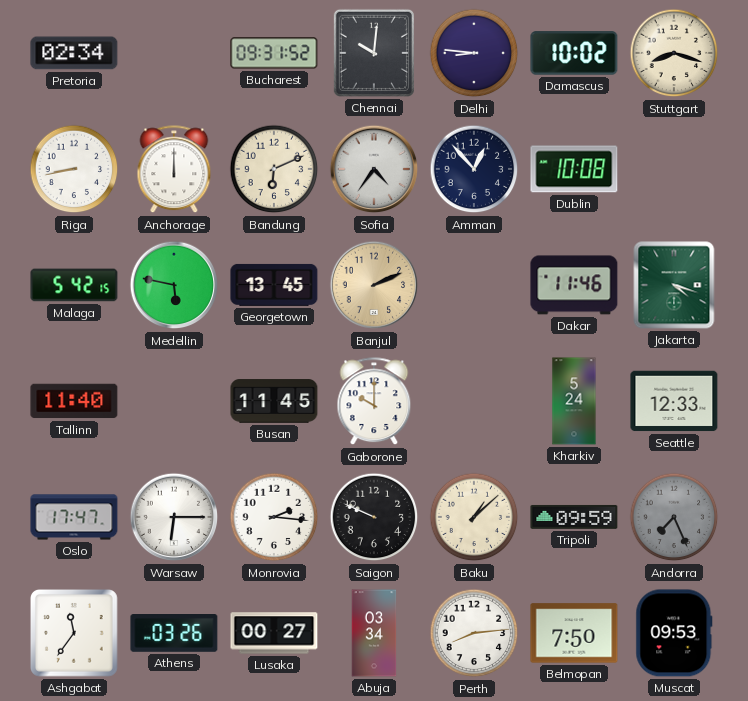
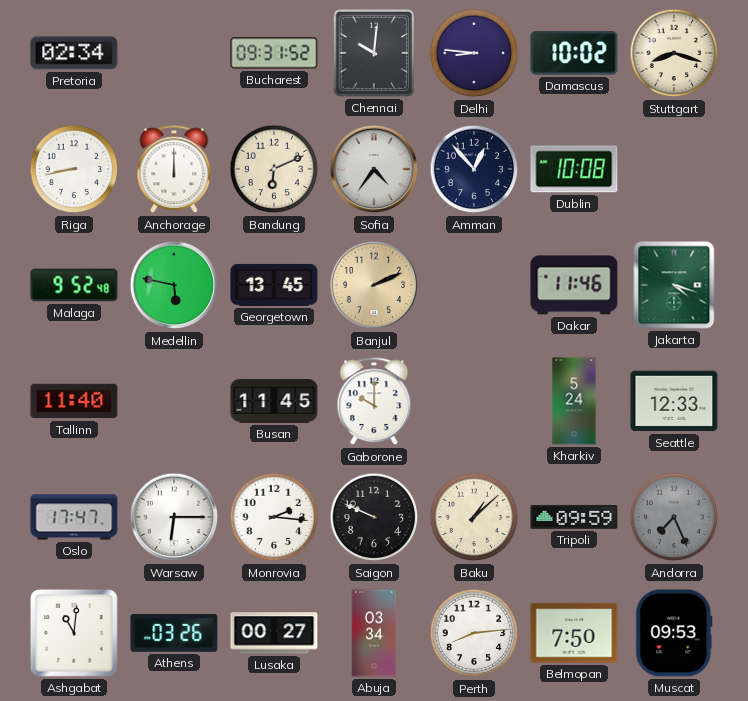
Malaga: 5:42 -> 9:52
Ashgabat: 11:36 -> 11:01
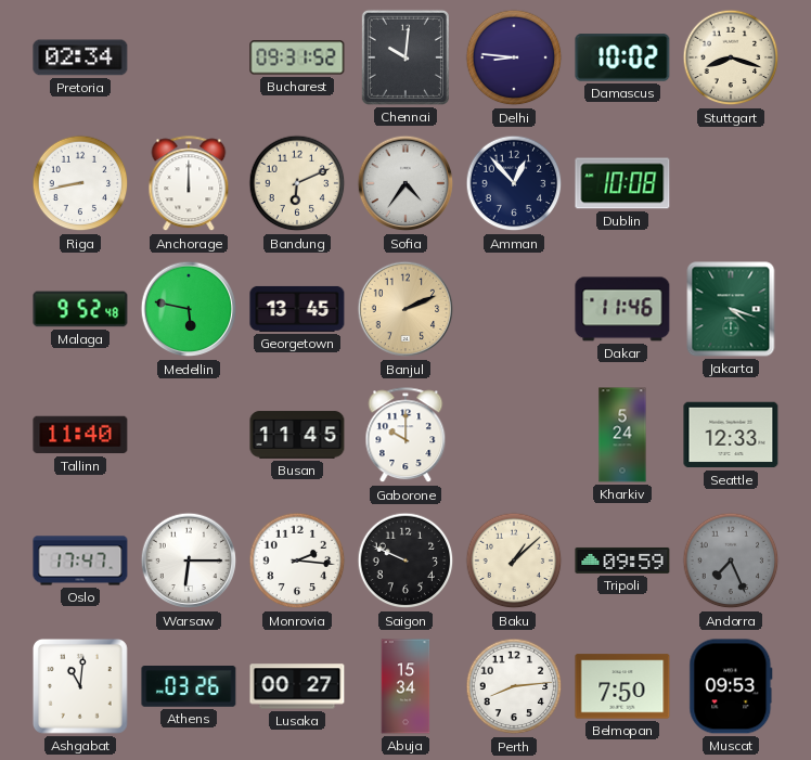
Abuja: 03:34 -> 15:34
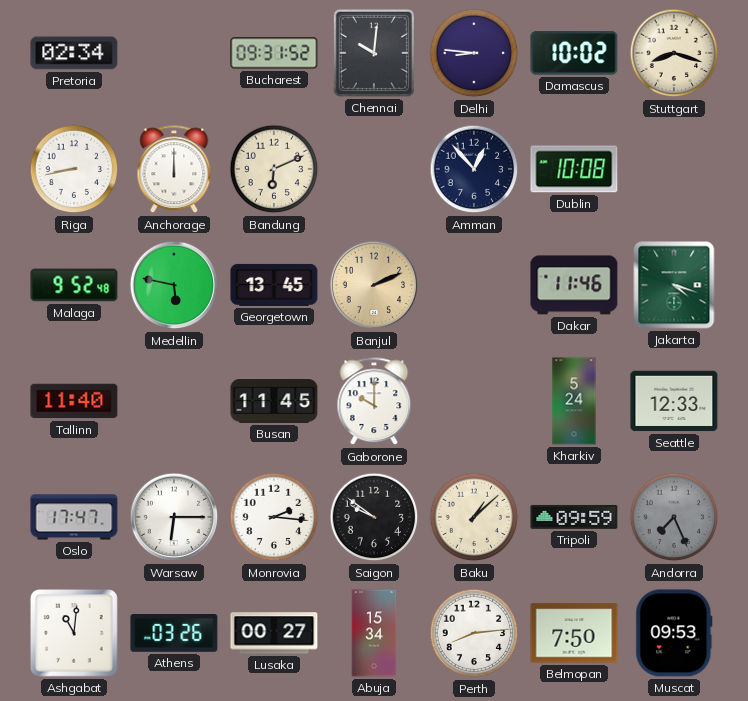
Sofia: 4:36 -> none
Saigon: 9:49 -> 9:51
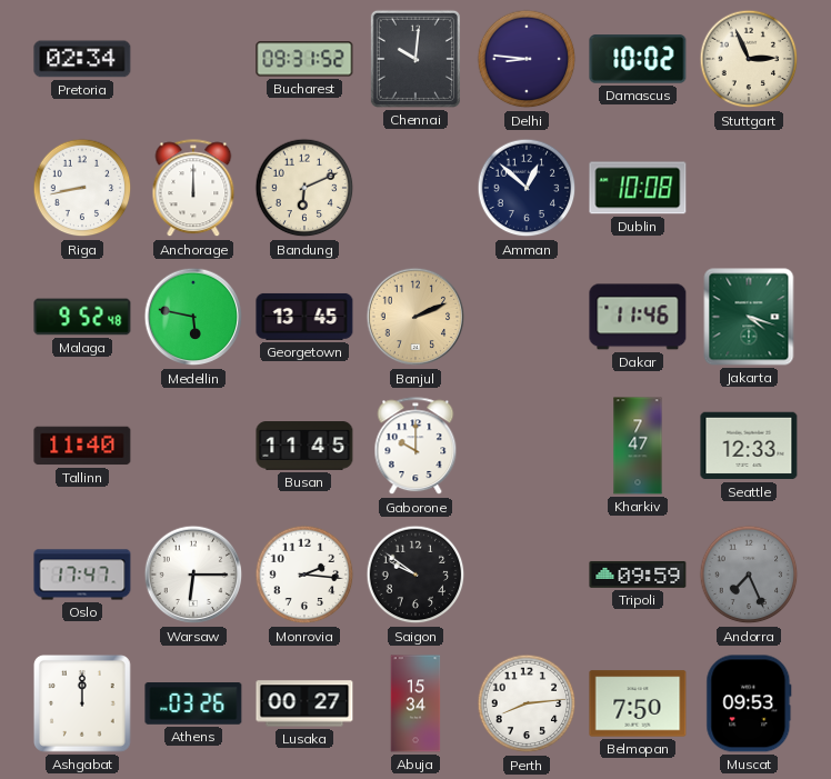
Stuttgart: 8:18 -> 2:56
Amman: 12:53 -> 12:52
Kharkiv: 5:24 -> 7:47
Baku: 1:08 -> none
Ashgabat: 11:01 -> 12:00
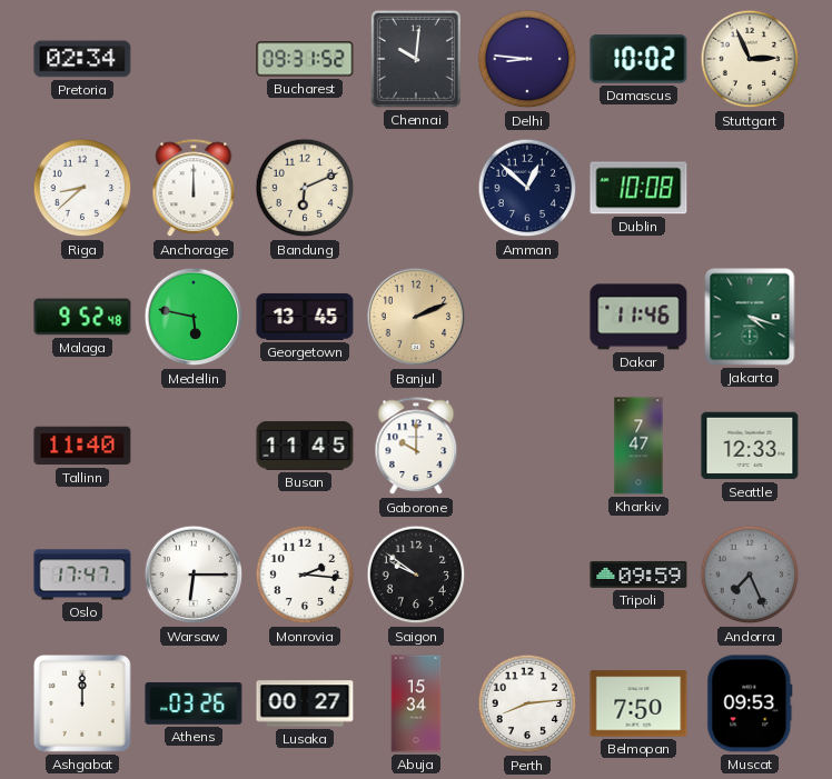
Riga: 8:43 -> 8:38
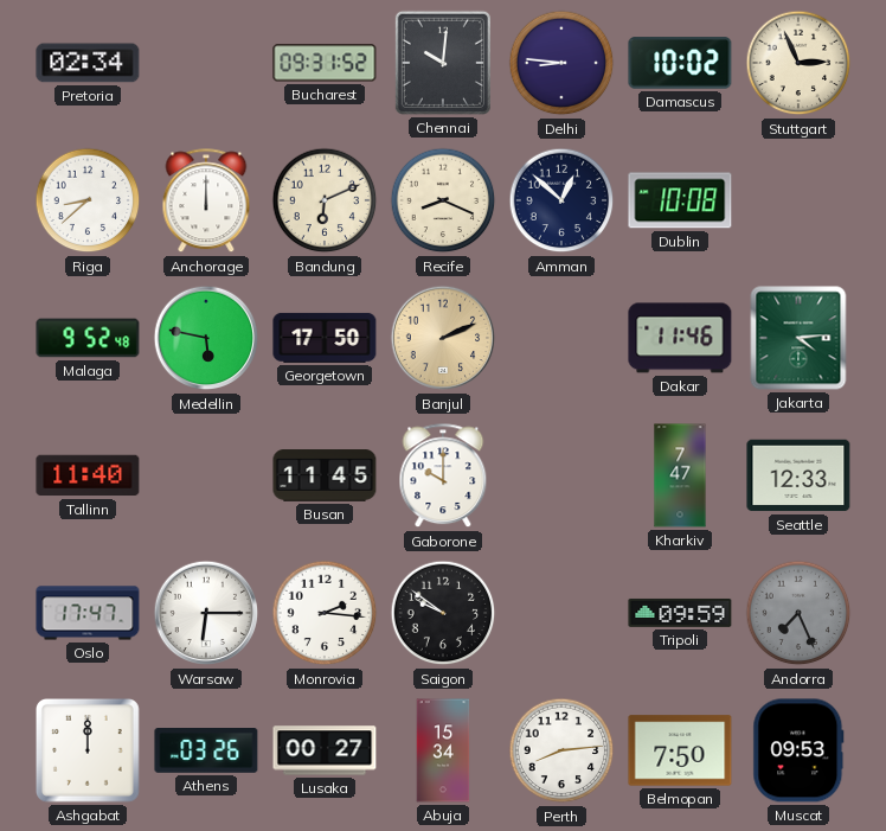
Recife: none -> 8:19
Georgetown: 13:45 -> 17:50
Jakarta: 4:18 -> 4:14
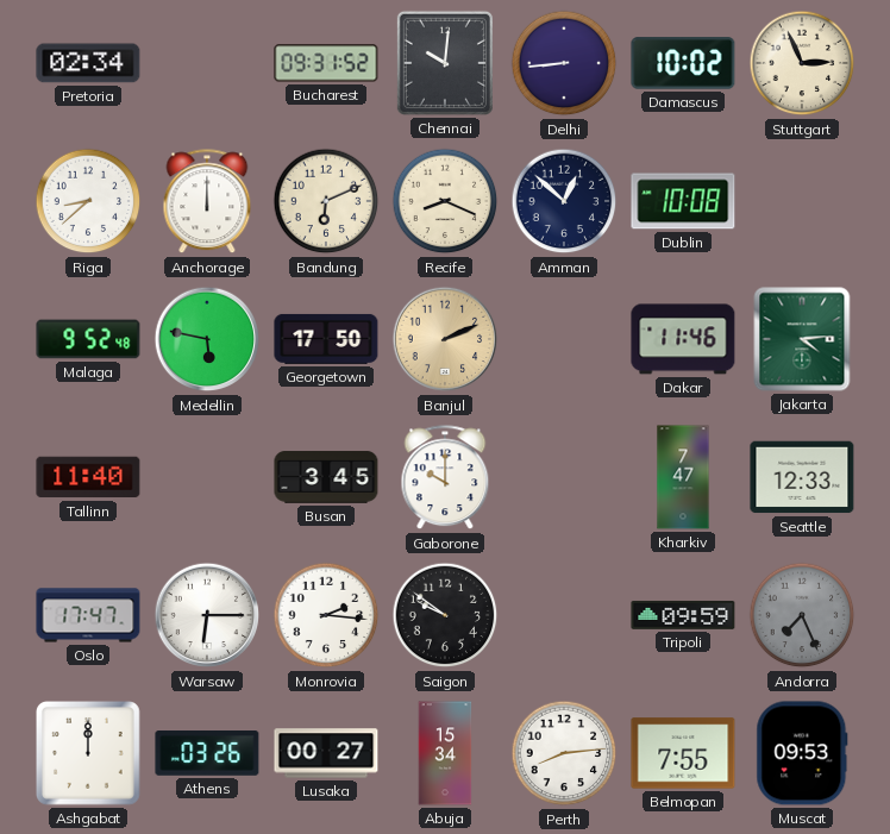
Delhi: 8:46 -> 8:44
Busan: 11:45 -> 3:45
Belmopan: 7:50 -> 7:55
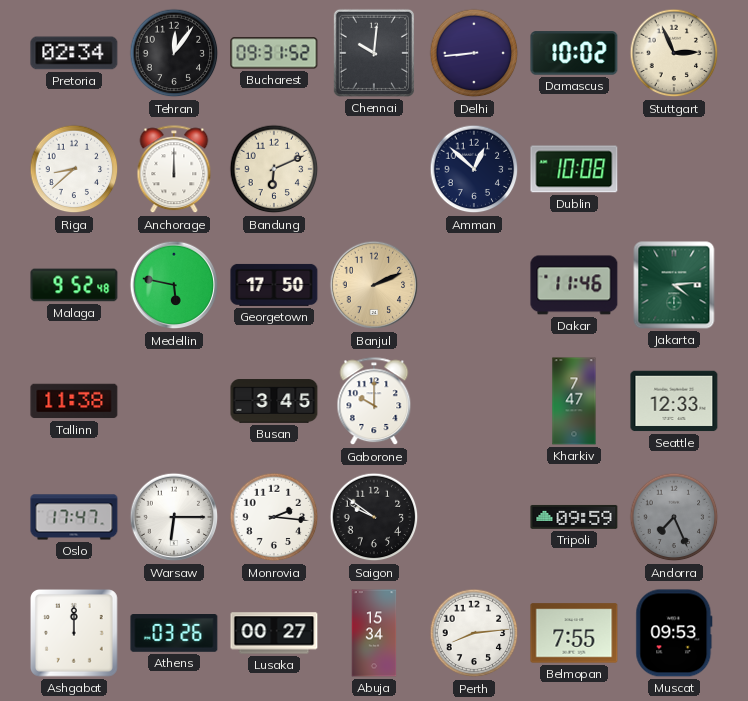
Tehran: none -> 12:06
Recife: 8:19 -> none
Tallinn: 11:40 -> 11:38
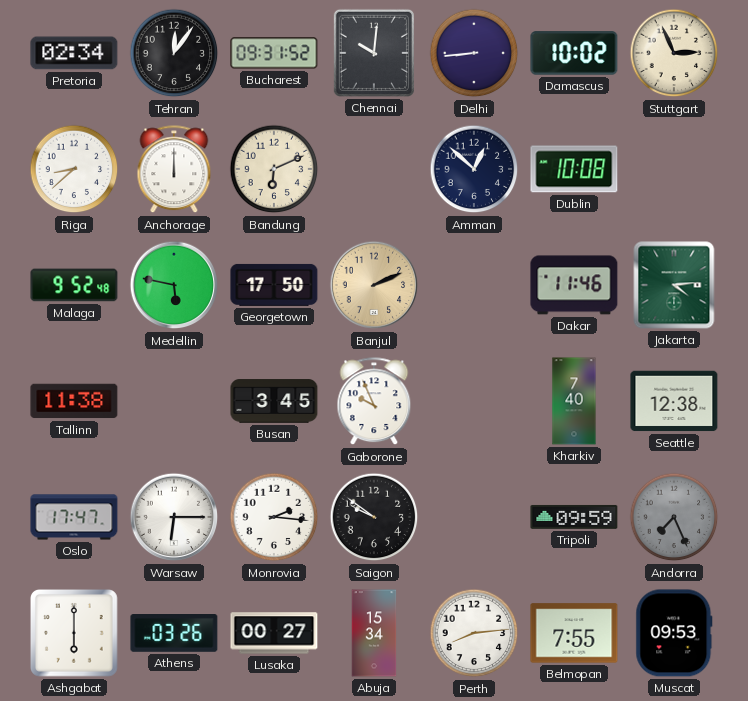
Gaborone: 10:00 -> 9:56
Kharkiv: 7:47 -> 7:40
Seattle: 12:33 -> 12:38
Ashgabat: 12:00 -> 6:00
